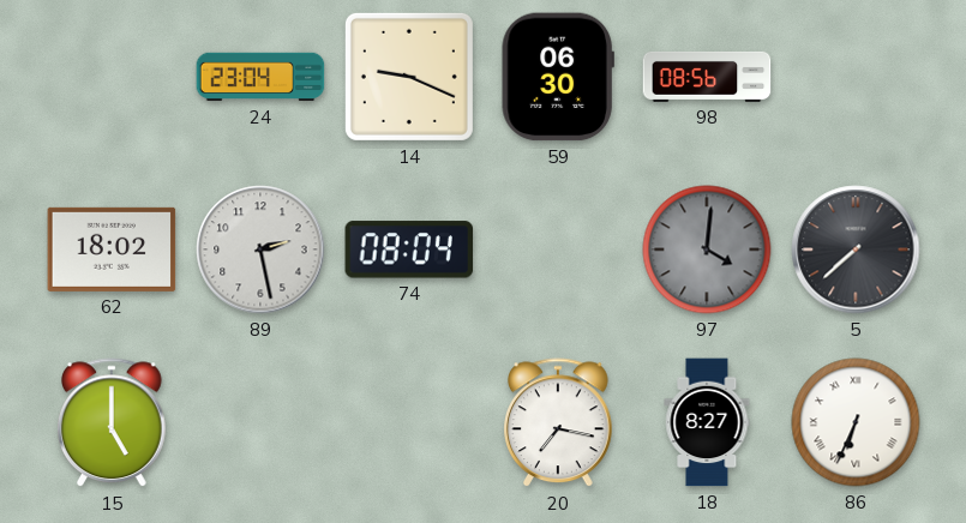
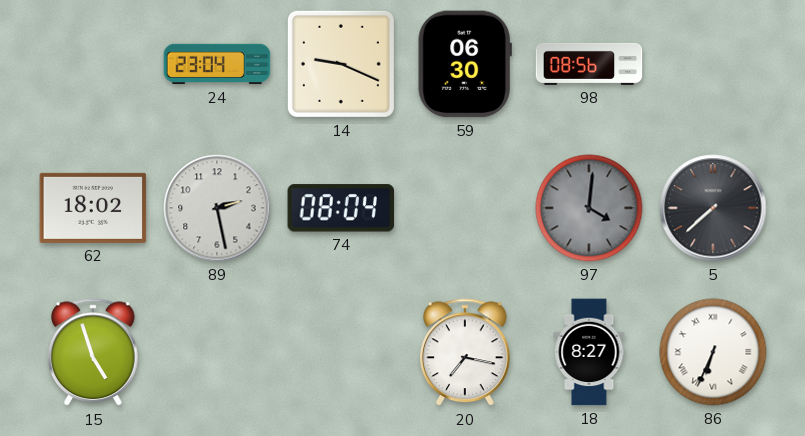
15: 5:00 -> 4:57
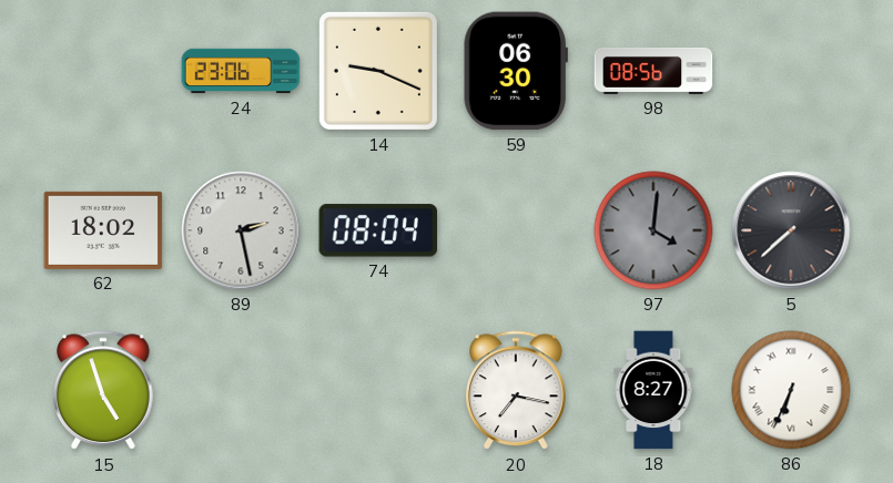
24: 23:04 -> 23:06
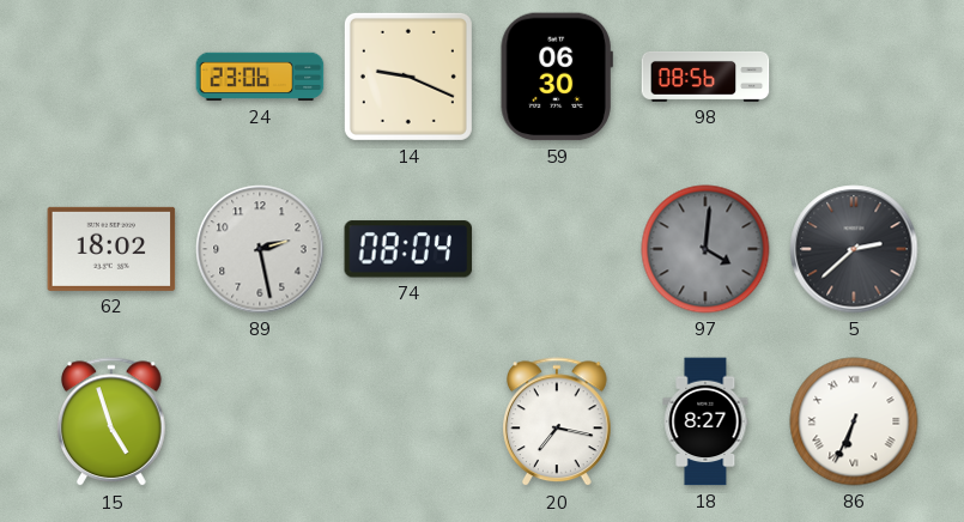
5: 7:38 -> 2:38
